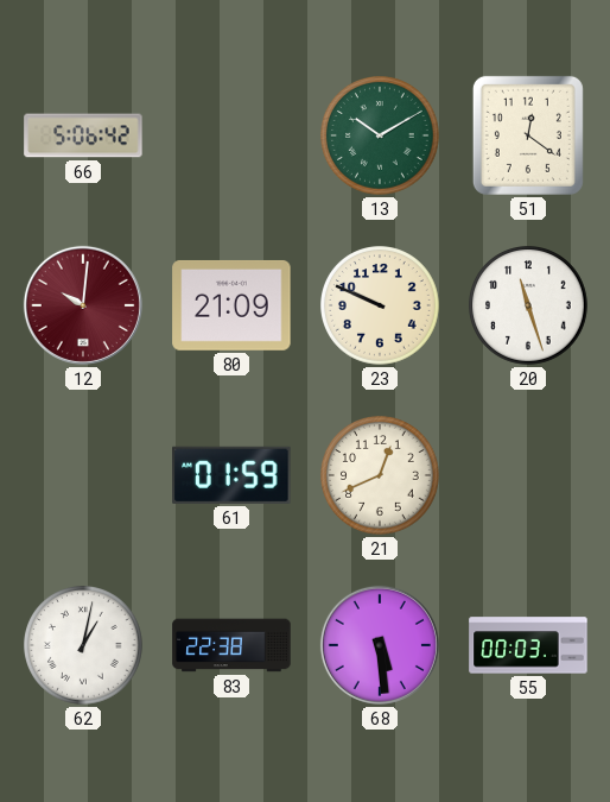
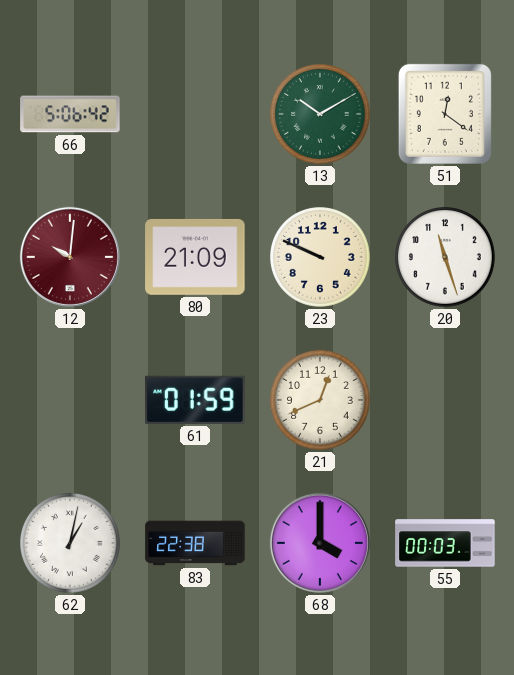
68: 5:29 -> 4:00
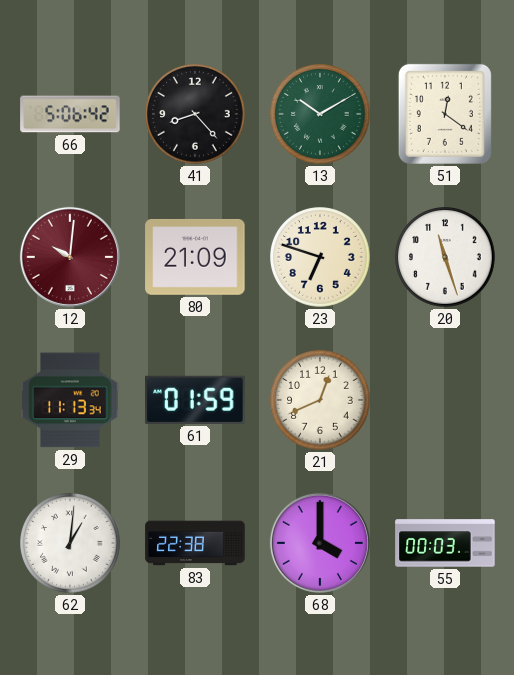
41: none -> 8:23
23: 9:49 -> 6:48
29: none -> 11:13
62: 1:02 -> 1:01
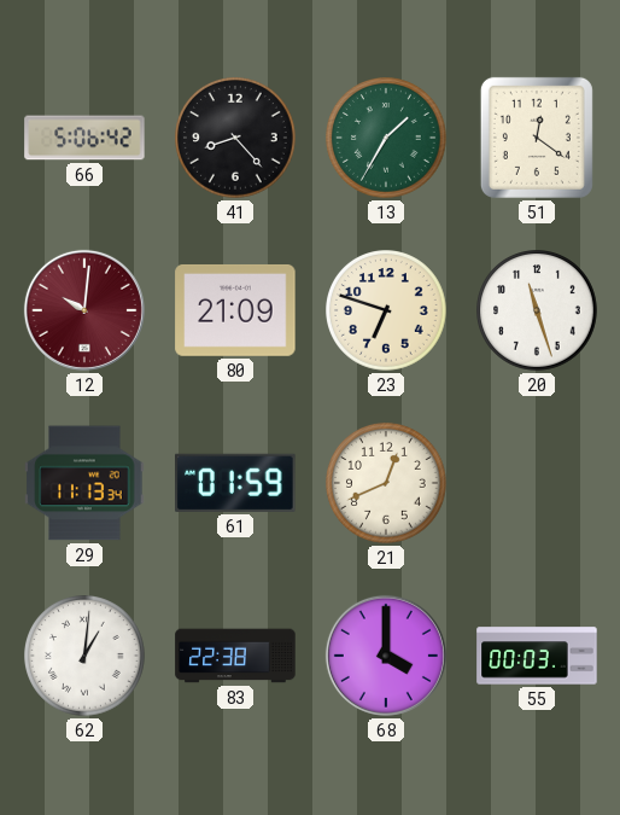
13: 10:10 -> 1:35
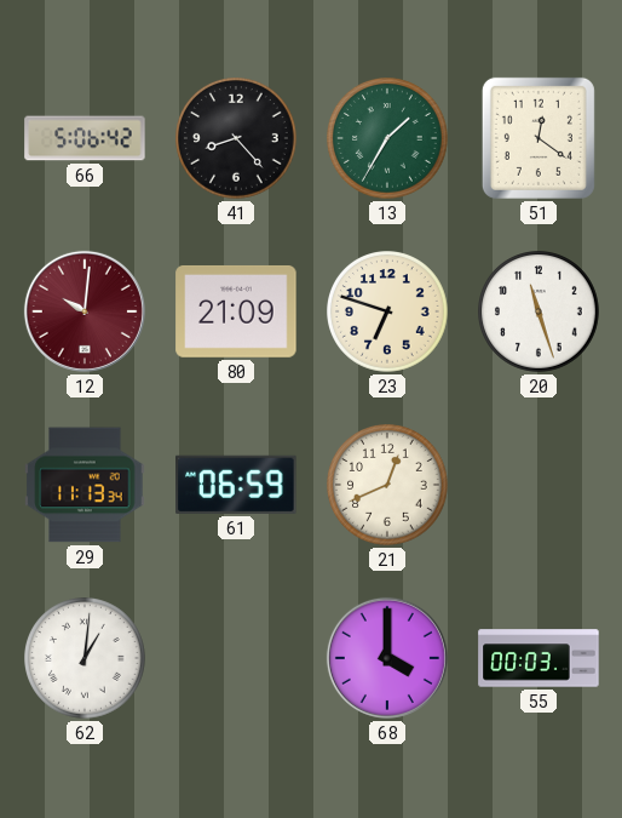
61: 01:59 -> 06:59
83: 22:38 -> none
